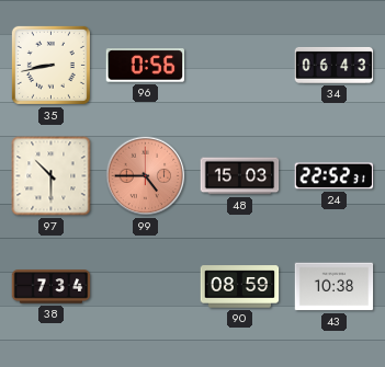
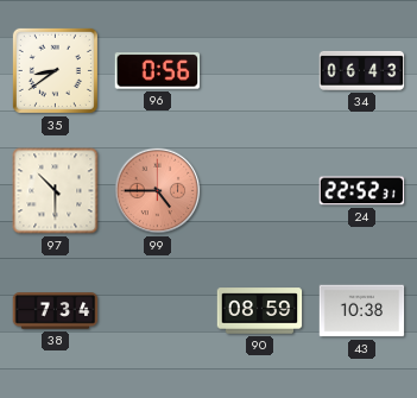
35: 8:43 -> 8:39
48: 15:03 -> none
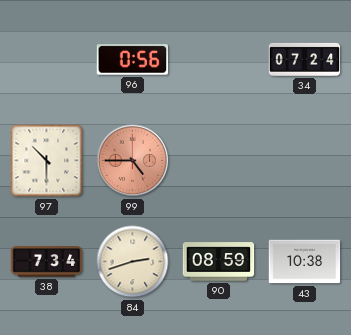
35: 8:39 -> none
34: 06:43 -> 07:24
24: 22:52 -> none
84: none -> 2:42
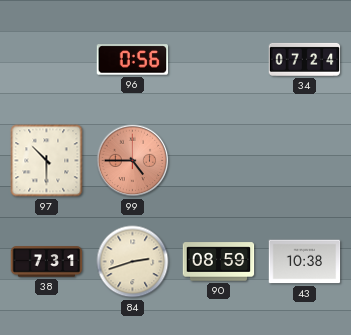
38: 7:34 -> 7:31
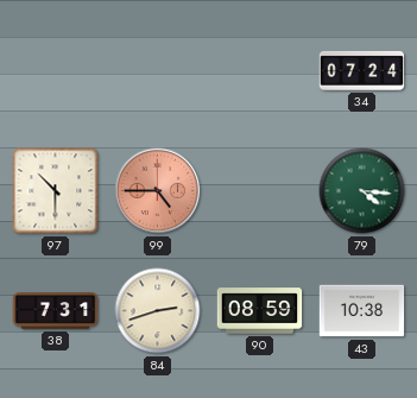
96: 0:56 -> none
79: none -> 4:16
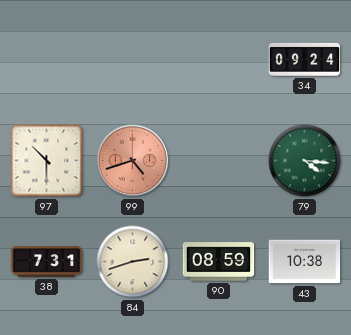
34: 07:24 -> 09:24
99: 4:45 -> 4:42
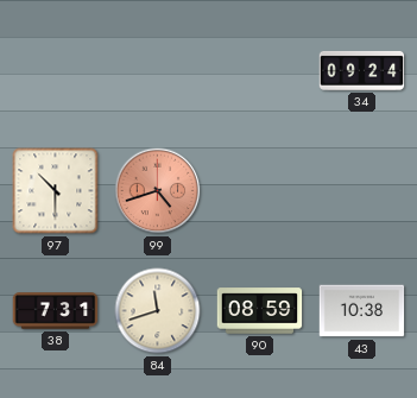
79: 4:16 -> none
84: 2:42 -> 11:42
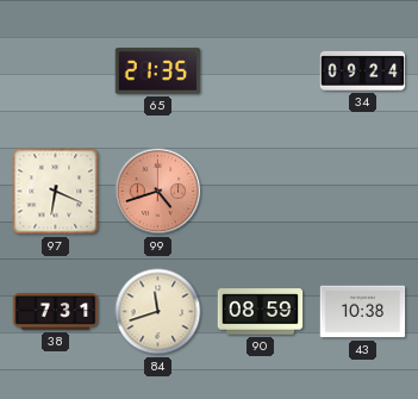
65: none -> 21:35
97: 10:30 -> 6:19
